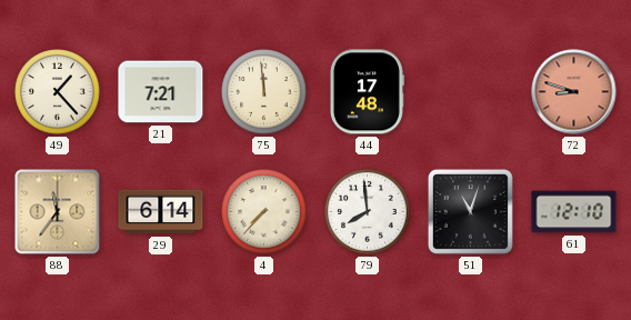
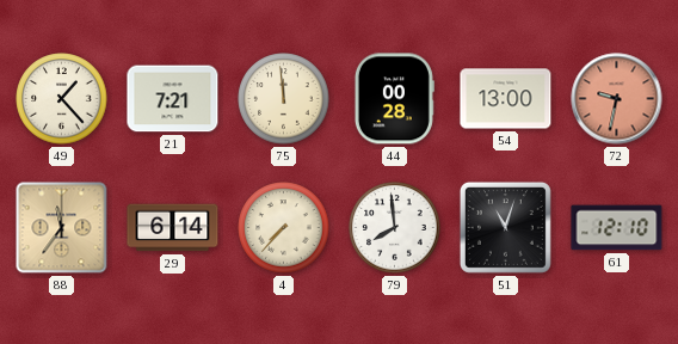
44: 17:48 -> 00:28
54: none -> 13:00
72: 8:48 -> 9:32
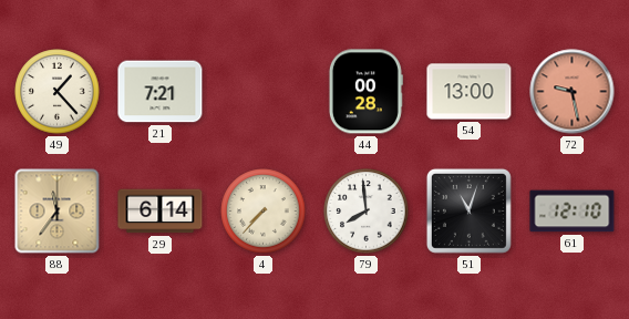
75: 11:59 -> none
72: 9:32 -> 9:28
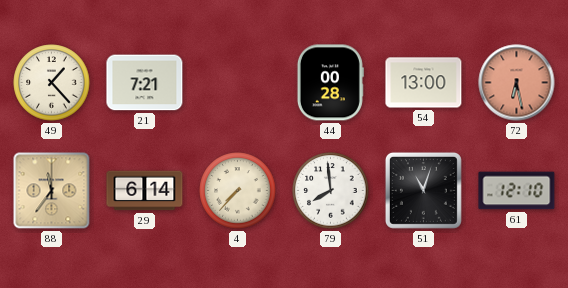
72: 9:28 -> 6:28
